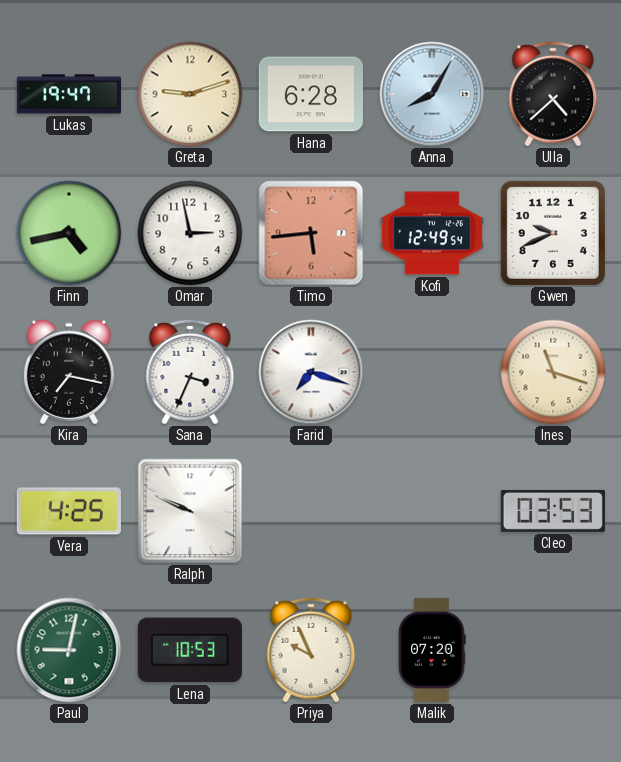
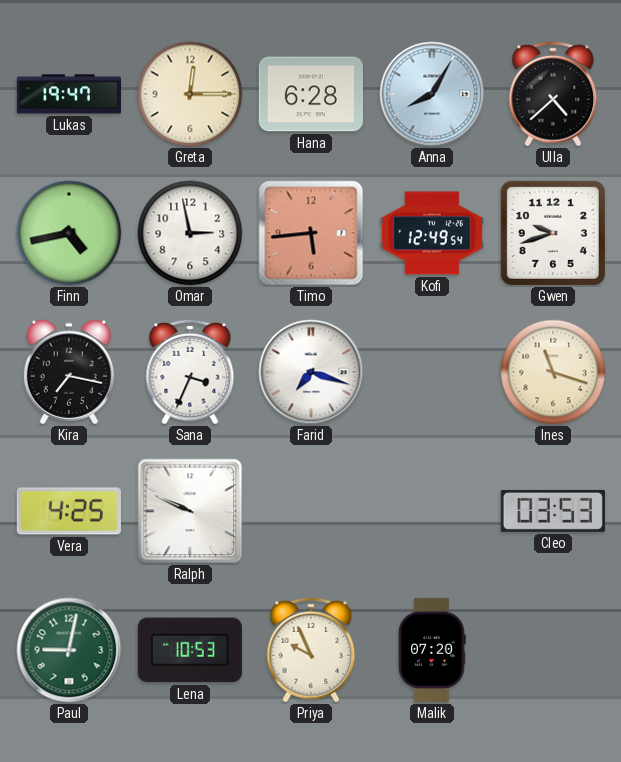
Greta: 9:12 -> 12:15
Gwen: 9:41 -> 9:42
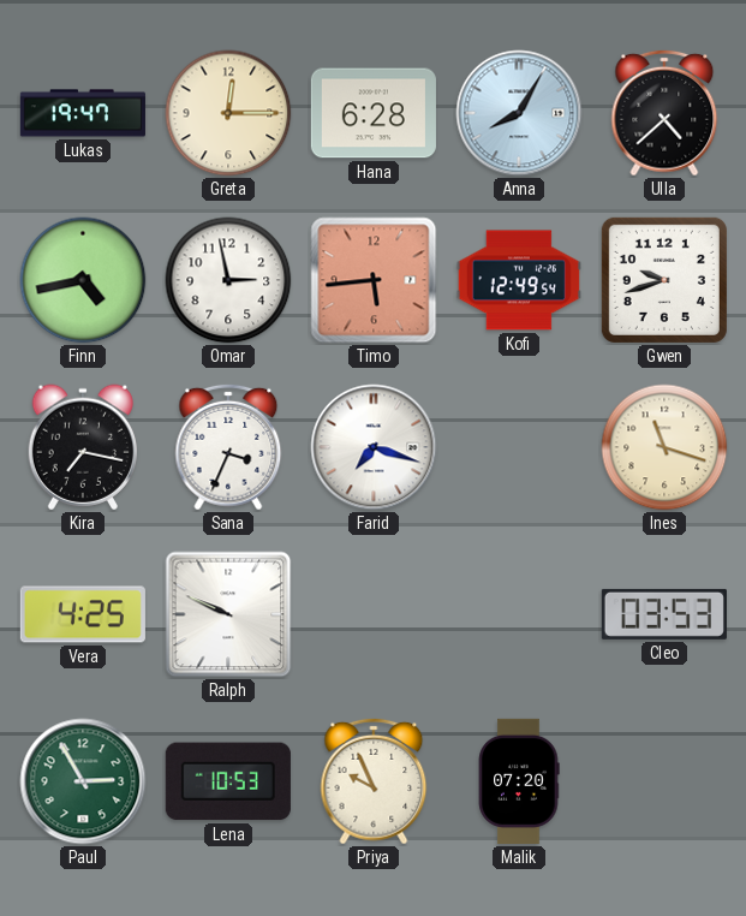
Paul: 9:02 -> 2:55
